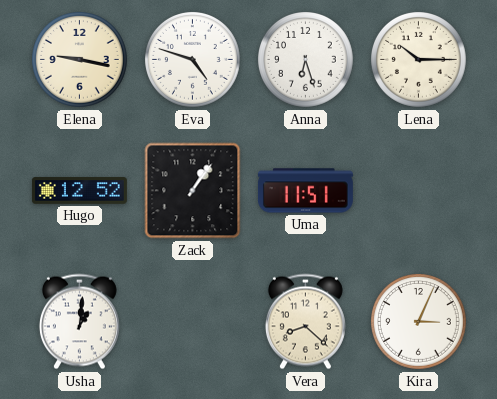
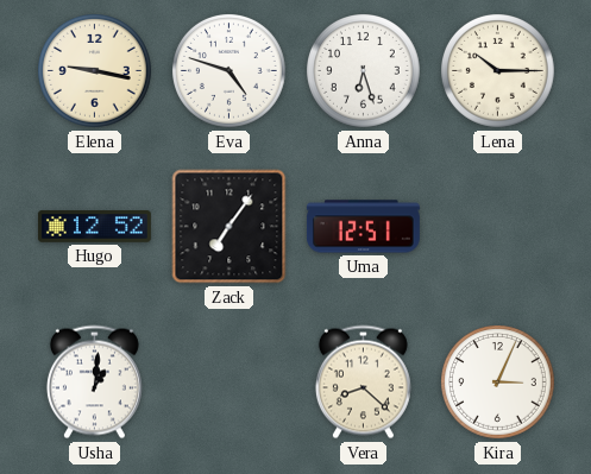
Zack: 1:06 -> 7:06
Uma: 11:51 -> 12:51
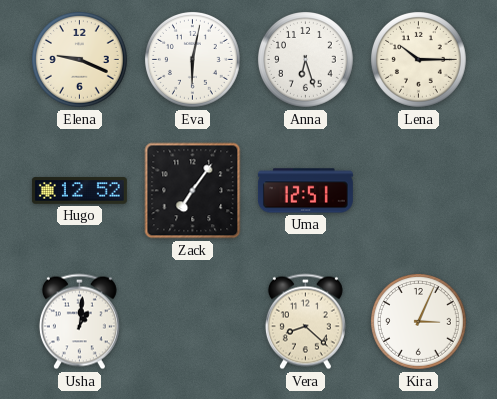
Elena: 9:17 -> 9:19
Eva: 4:48 -> 6:02
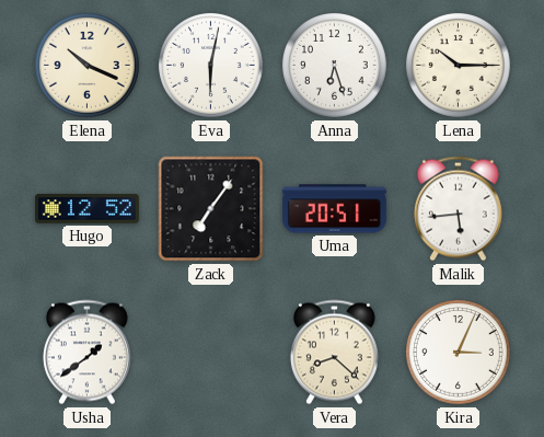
Elena: 9:19 -> 10:19
Uma: 12:51 -> 20:51
Malik: none -> 5:44
Usha: 1:01 -> 1:39
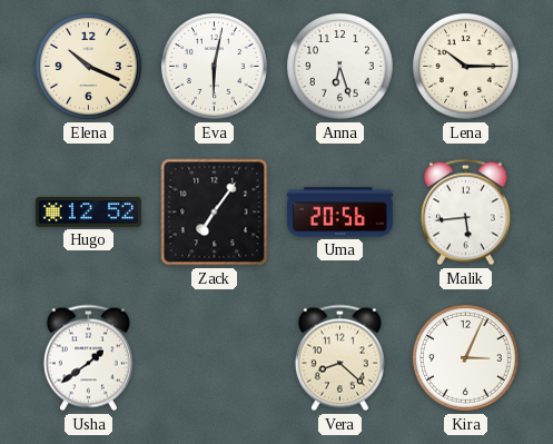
Uma: 20:51 -> 20:56
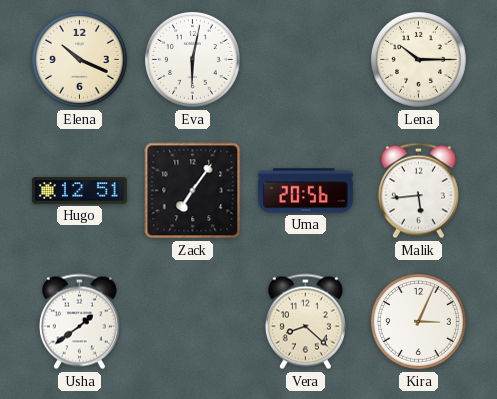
Anna: 6:27 -> none
Hugo: 12:52 -> 12:51
